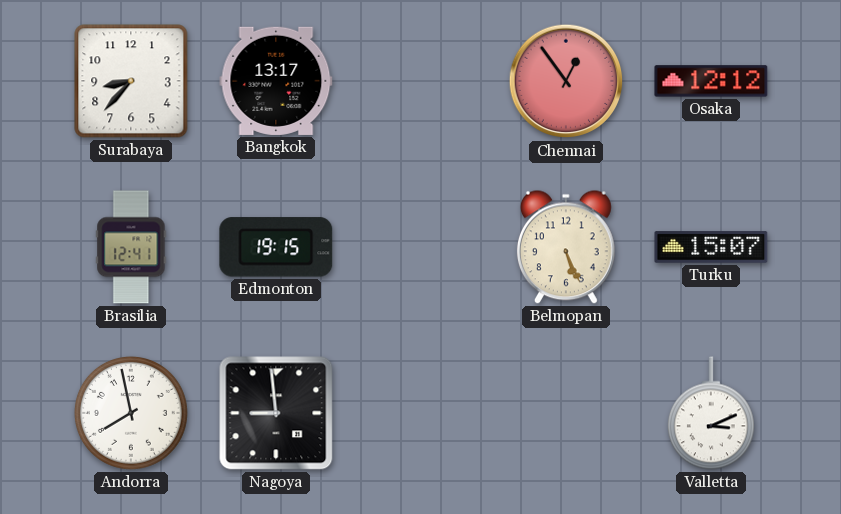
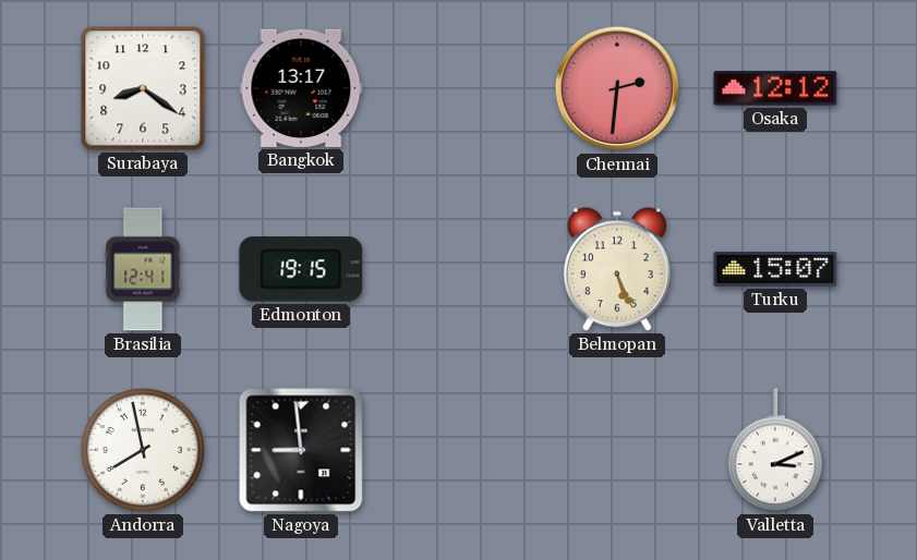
Surabaya: 8:37 -> 8:21
Chennai: 12:54 -> 2:31
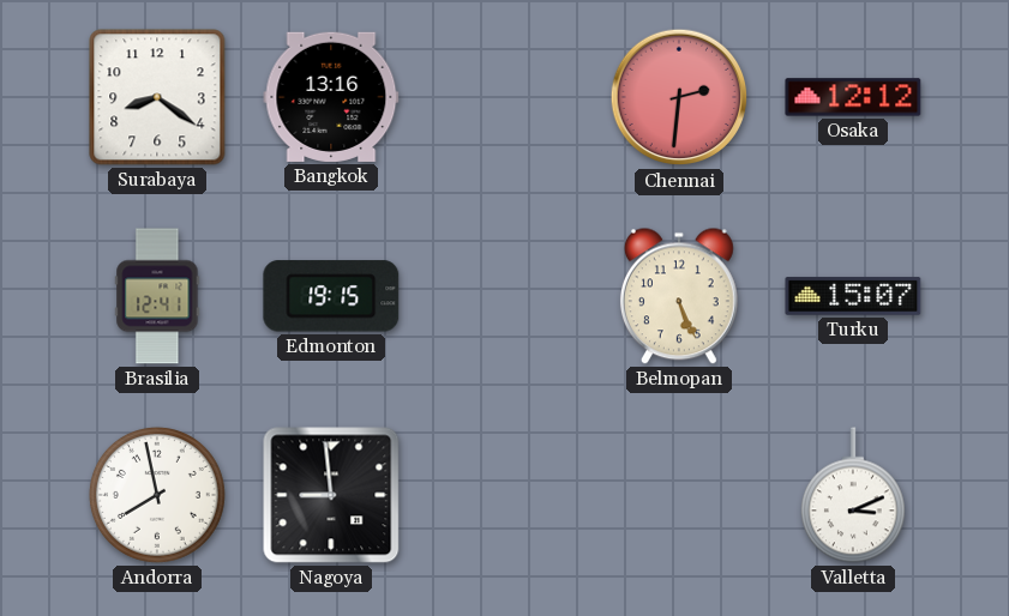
Bangkok: 13:17 -> 13:16
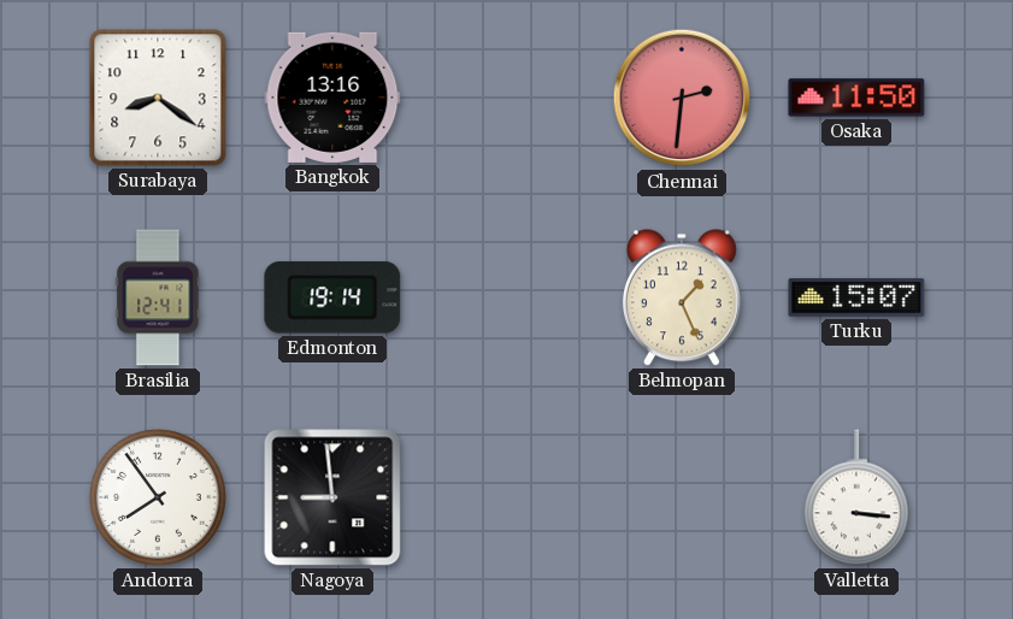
Osaka: 12:12 -> 11:50
Edmonton: 19:15 -> 19:14
Belmopan: 5:26 -> 1:26
Andorra: 7:58 -> 7:54
Valletta: 3:11 -> 3:16
